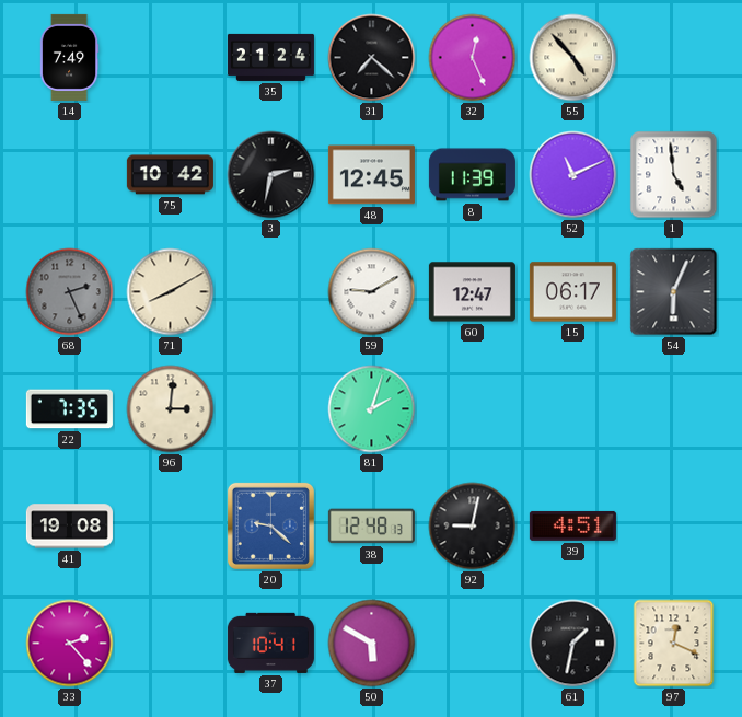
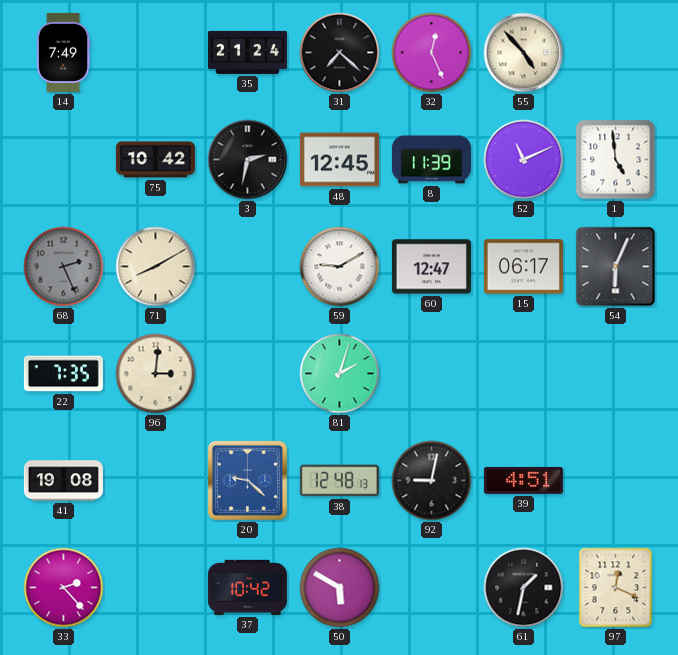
37: 10:41 -> 10:42
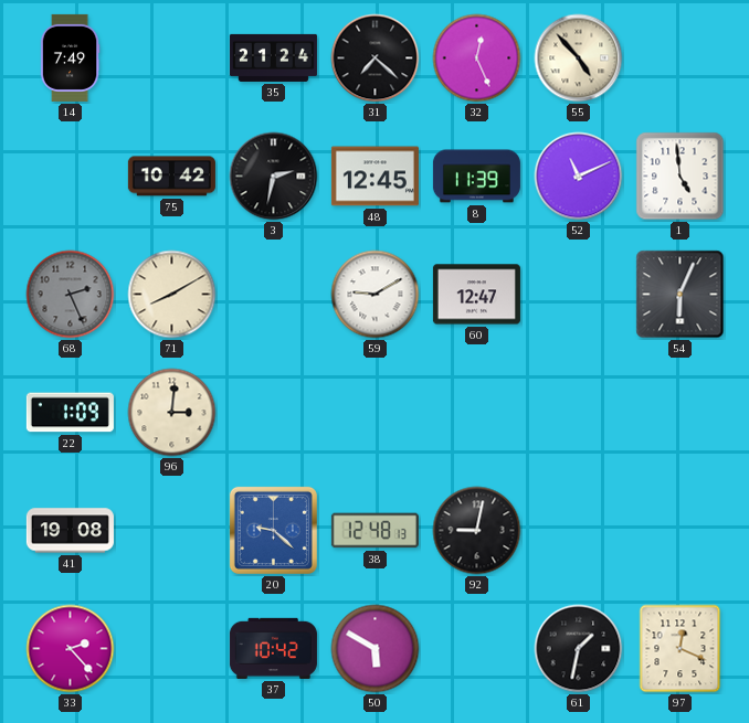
15: 06:17 -> none
22: 7:35 -> 1:09
81: 2:03 -> none
39: 4:51 -> none
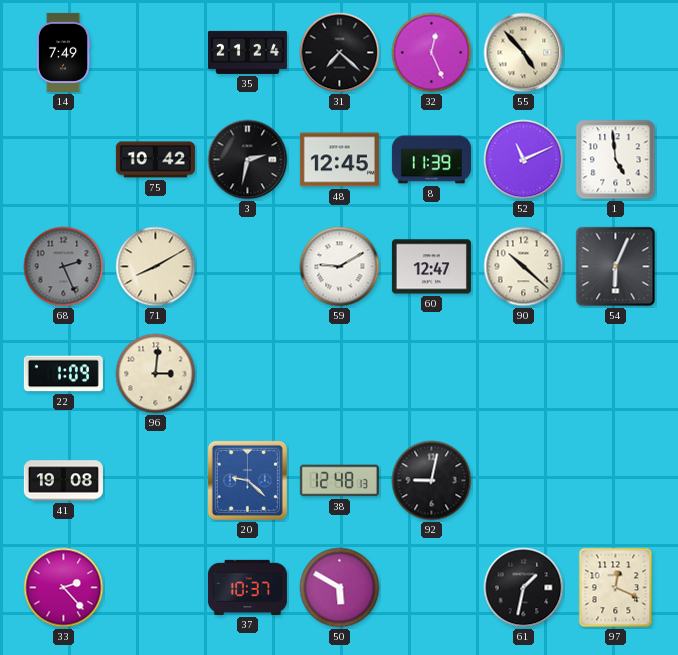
90: none -> 10:22
37: 10:42 -> 10:37
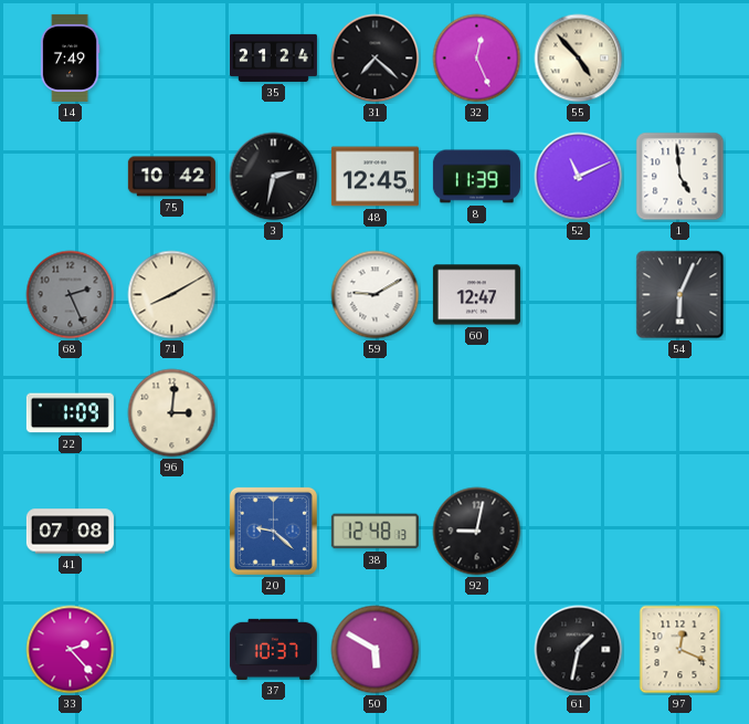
90: 10:22 -> none
41: 19:08 -> 07:08
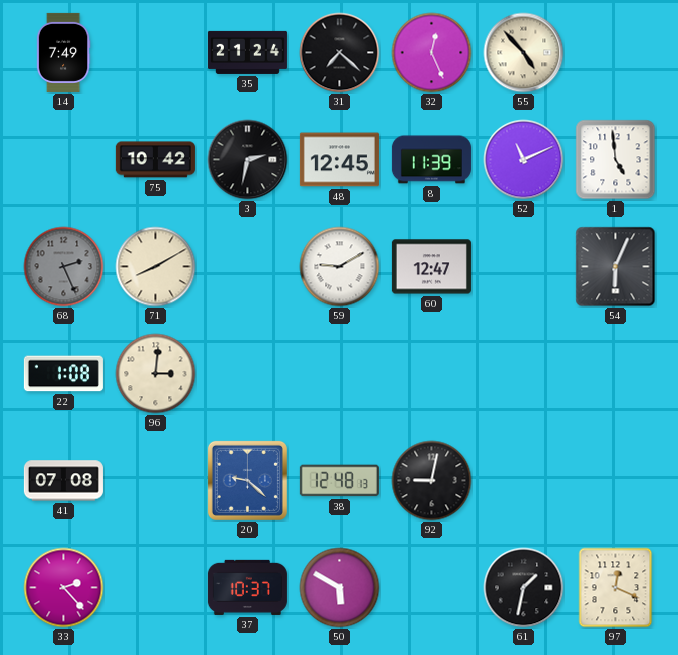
22: 1:09 -> 1:08
